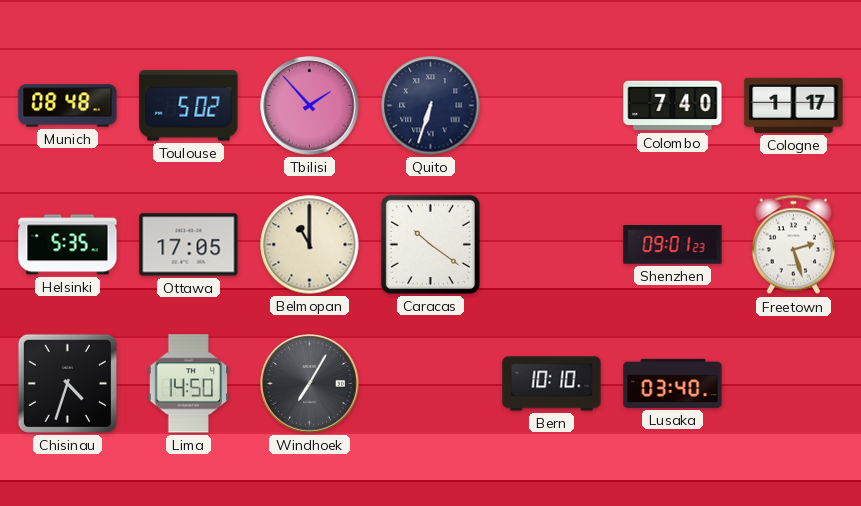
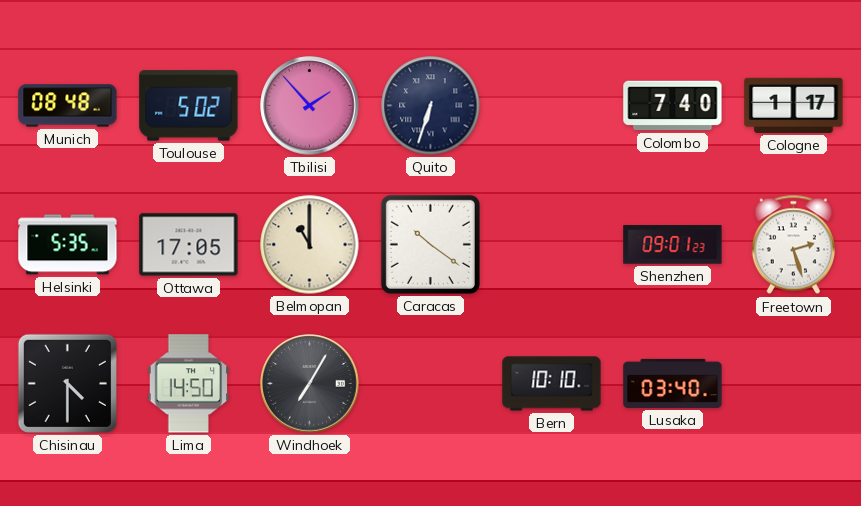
Chisinau: 4:33 -> 4:30
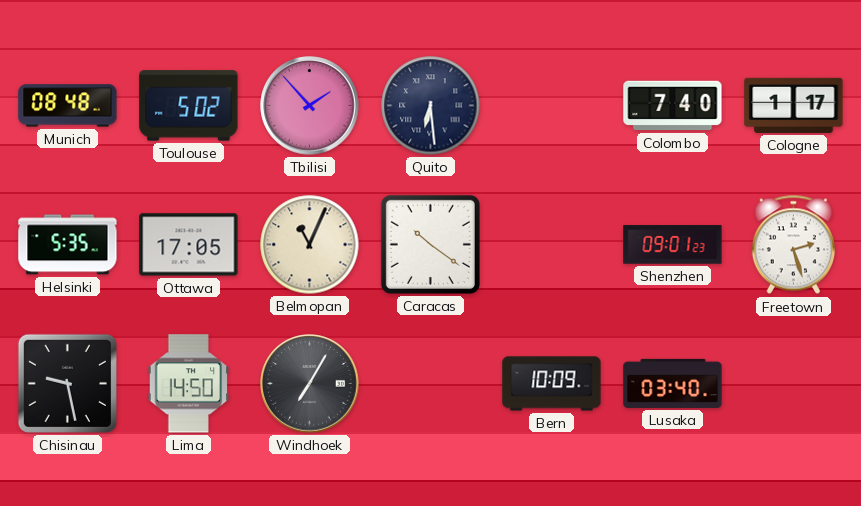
Quito: 6:33 -> 6:29
Belmopan: 11:00 -> 11:04
Chisinau: 4:30 -> 9:28
Bern: 10:10 -> 10:09
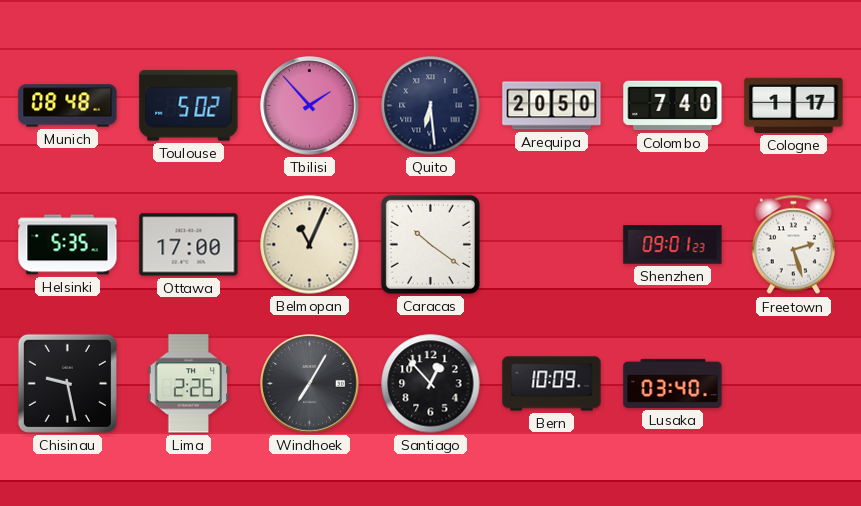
Arequipa: none -> 20:50
Ottawa: 17:05 -> 17:00
Lima: 14:50 -> 2:26
Santiago: none -> 12:53
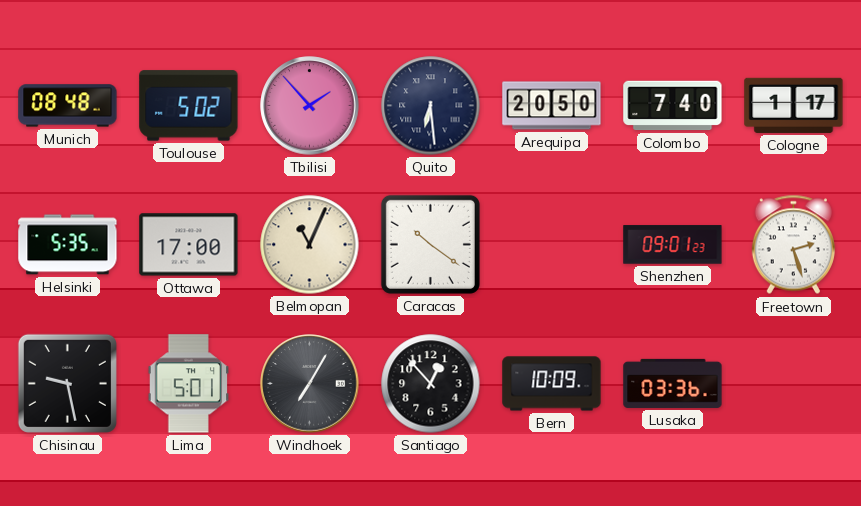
Lima: 2:26 -> 5:01
Lusaka: 03:40 -> 03:36
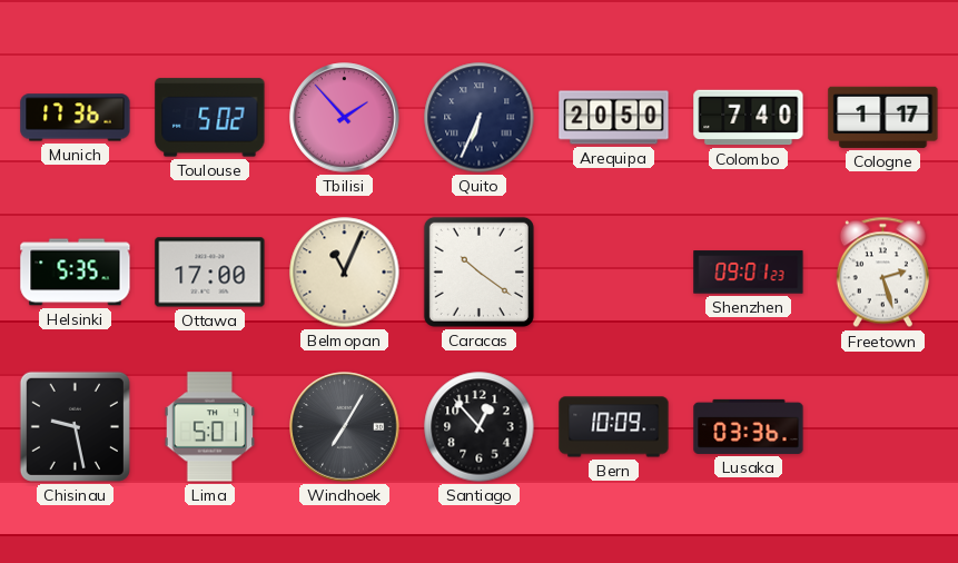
Munich: 08:48 -> 17:36
Quito: 6:29 -> 6:34
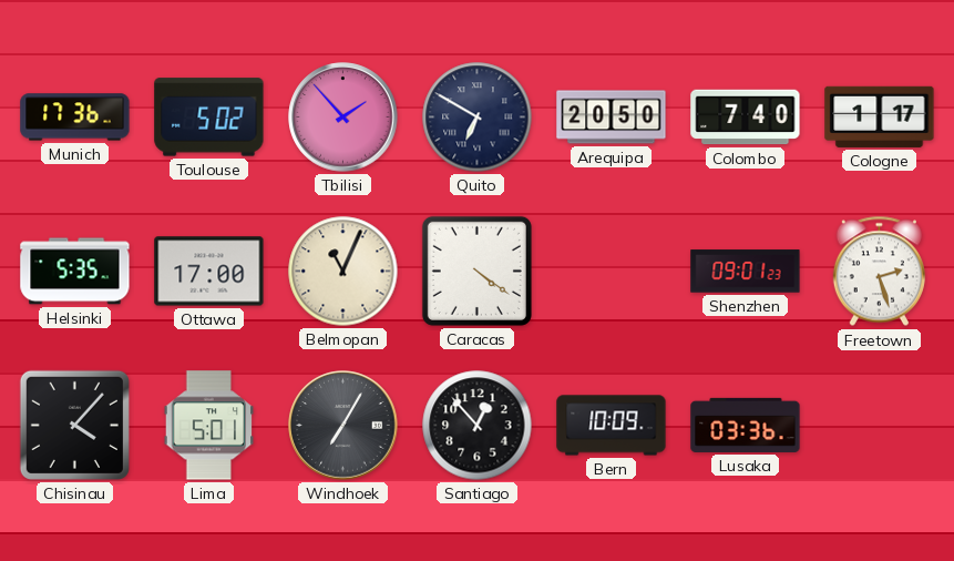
Quito: 6:34 -> 6:50
Caracas: 10:21 -> 4:21
Chisinau: 9:28 -> 4:07
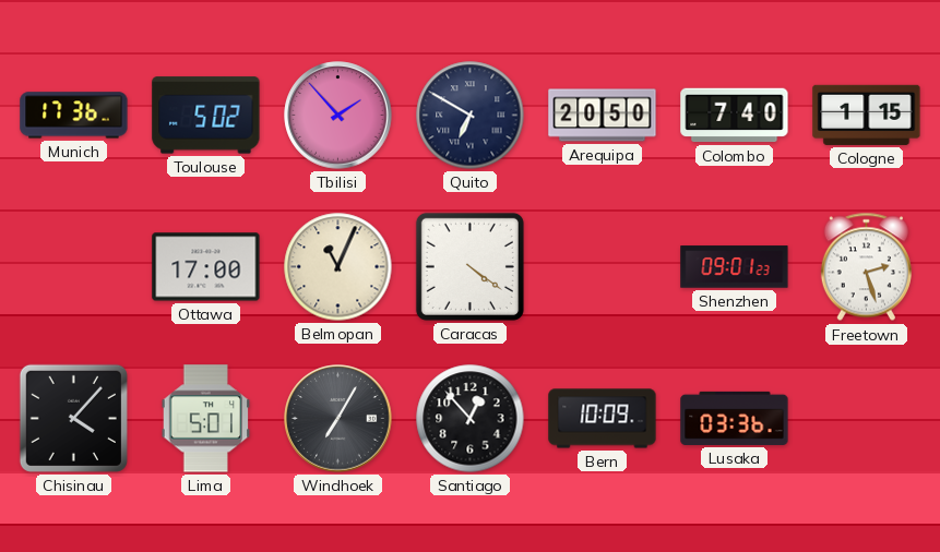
Cologne: 1:17 -> 1:15
Helsinki: 5:35 -> none
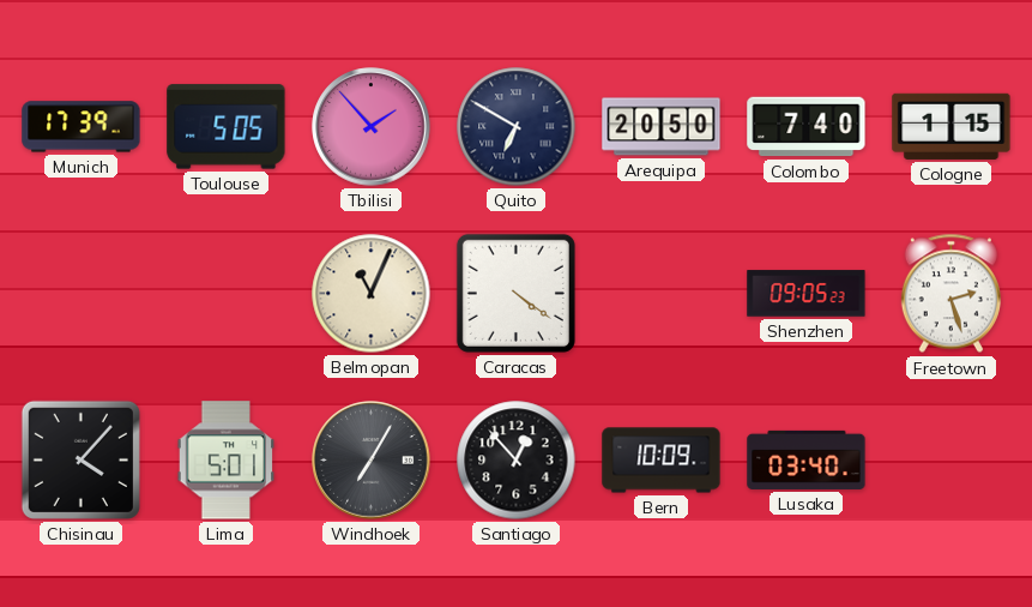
Munich: 17:36 -> 17:39
Toulouse: 5:02 -> 5:05
Ottawa: 17:00 -> none
Shenzhen: 09:01 -> 09:05
Lusaka: 03:36 -> 03:40
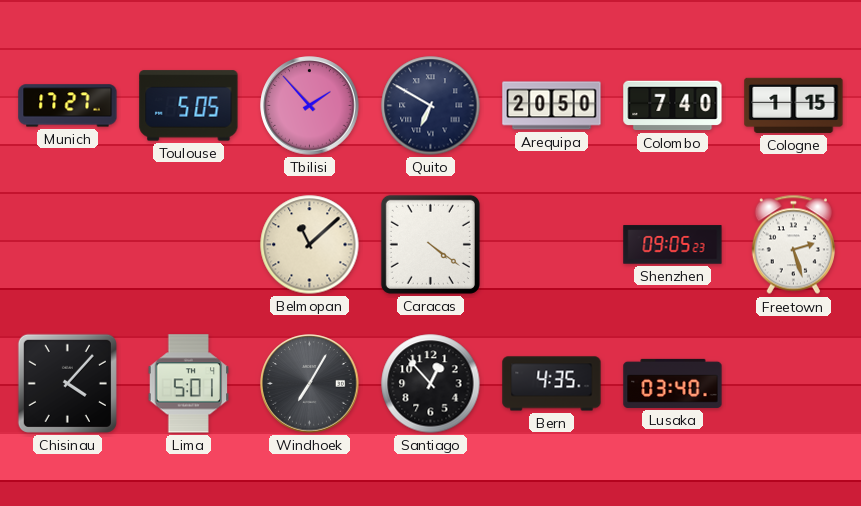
Munich: 17:39 -> 17:27
Belmopan: 11:04 -> 11:08
Bern: 10:09 -> 4:35
